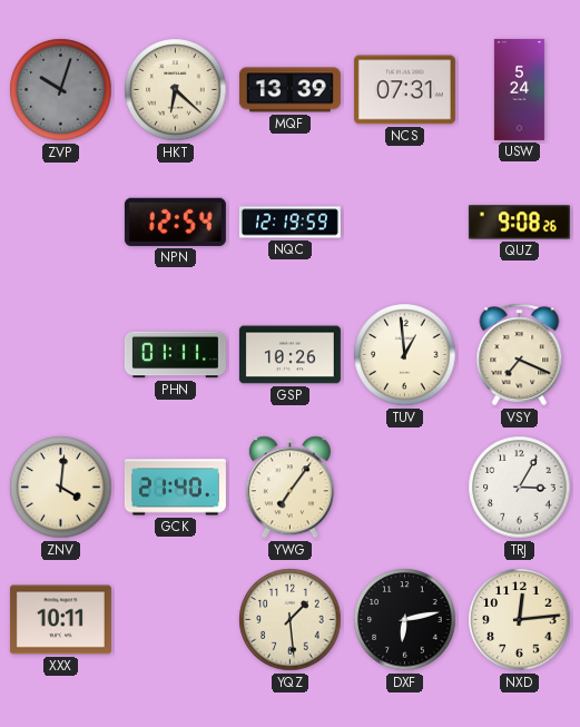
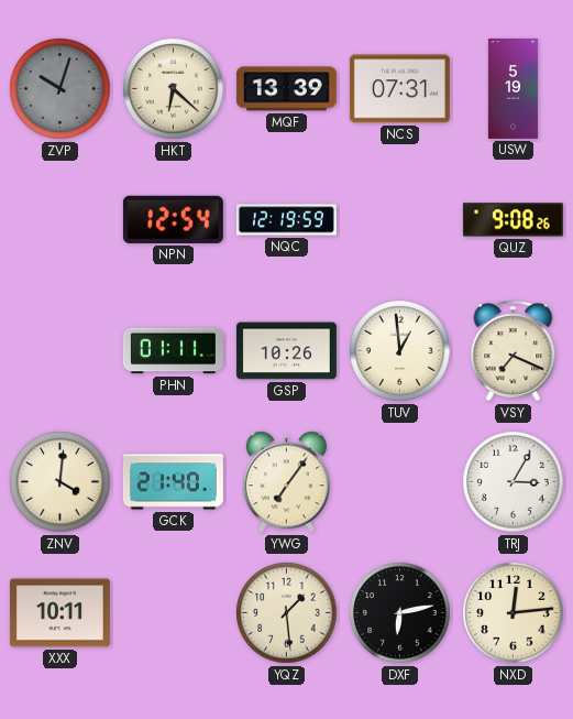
USW: 5:24 -> 5:19
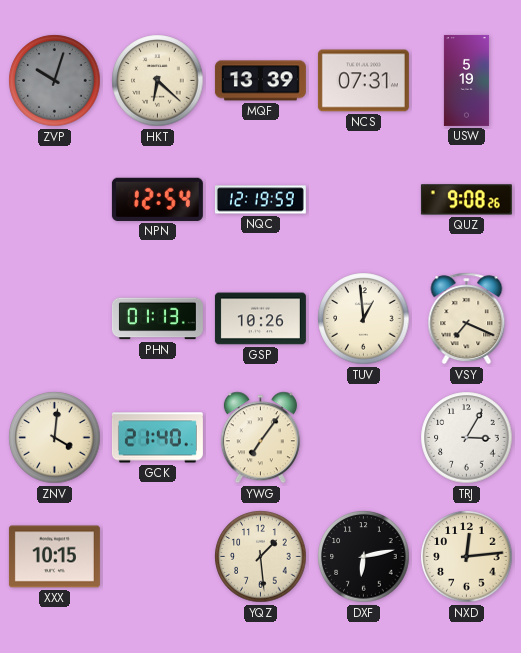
PHN: 01:11 -> 01:13
XXX: 10:11 -> 10:15
